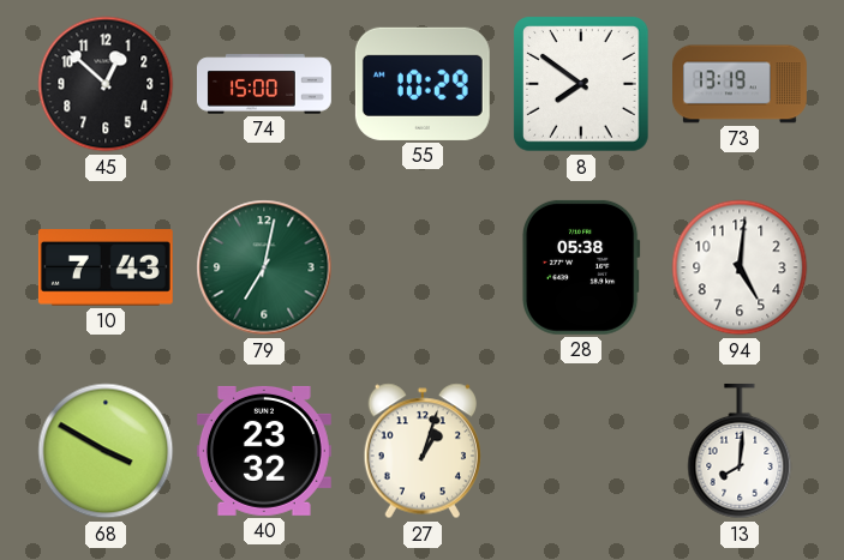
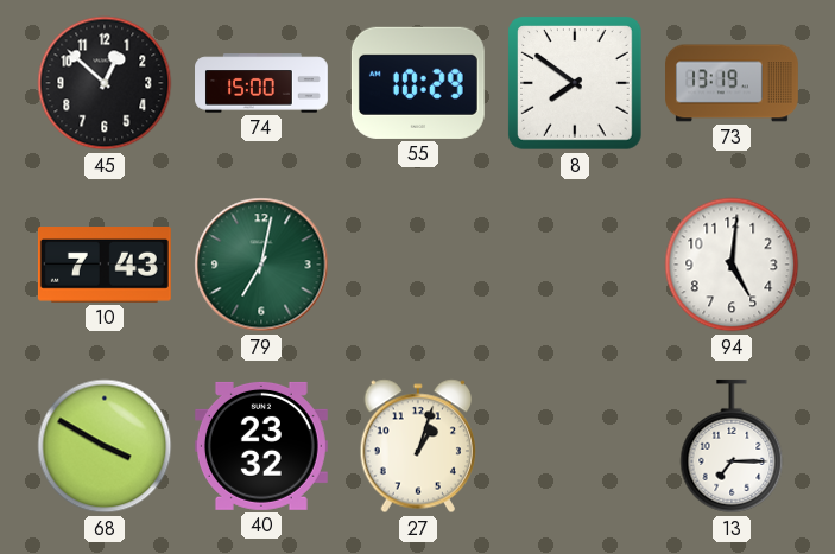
28: 05:38 -> none
13: 8:01 -> 7:15
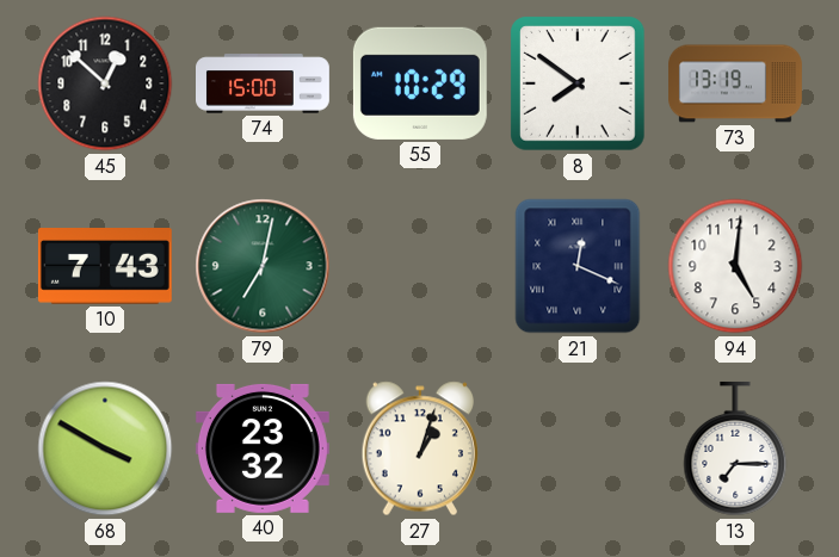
21: none -> 12:19
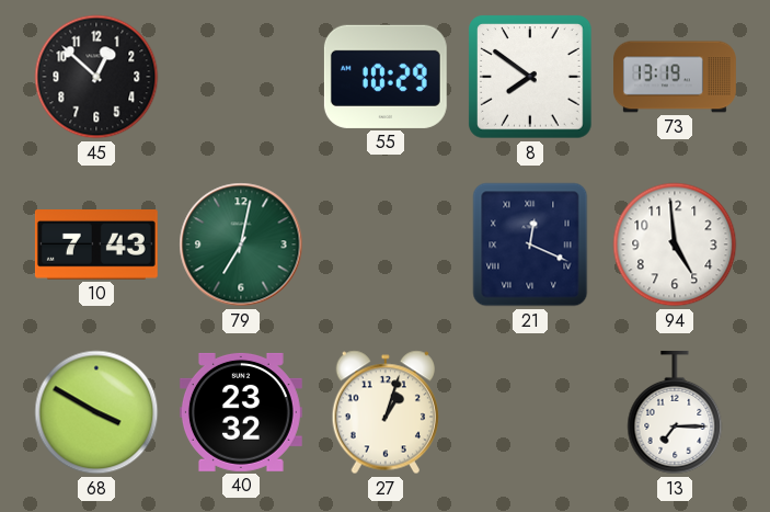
74: 15:00 -> none
94: 5:01 -> 4:59
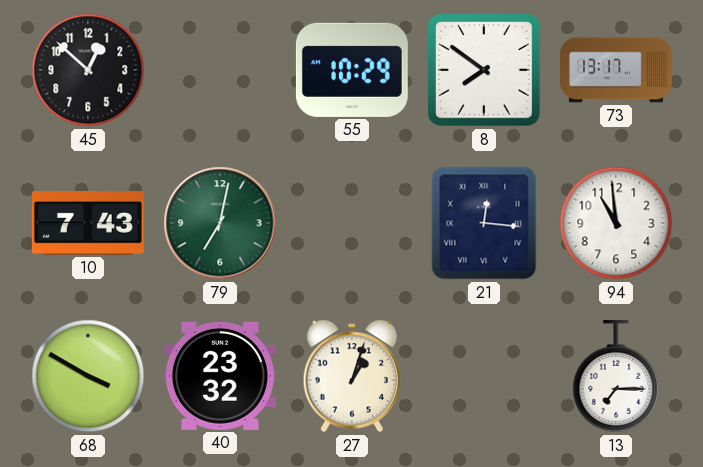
73: 13:19 -> 13:17
21: 12:19 -> 12:16
94: 4:59 -> 10:59
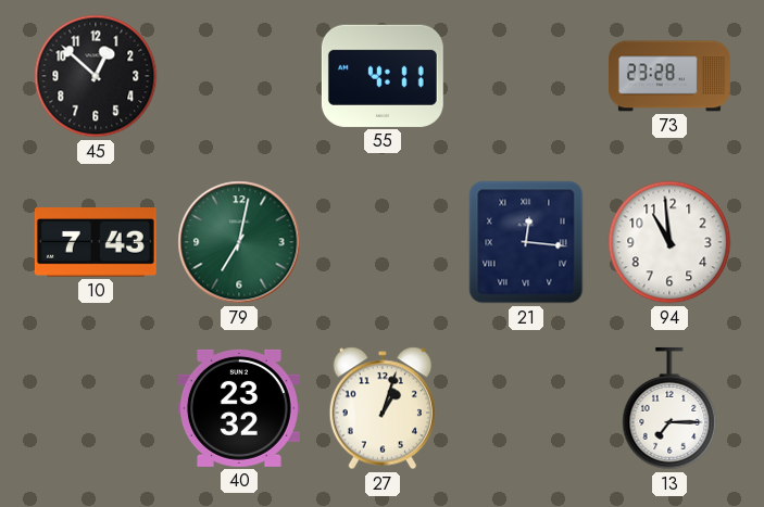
55: 10:29 -> 4:11
8: 7:51 -> none
73: 13:17 -> 23:28
68: 3:50 -> none
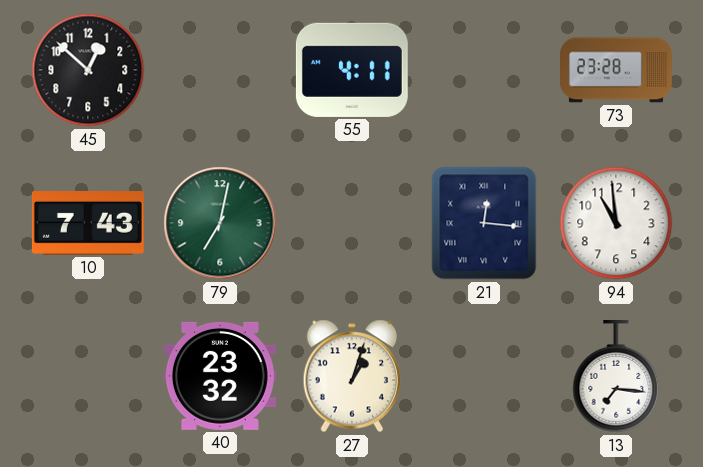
13: 7:15 -> 7:16
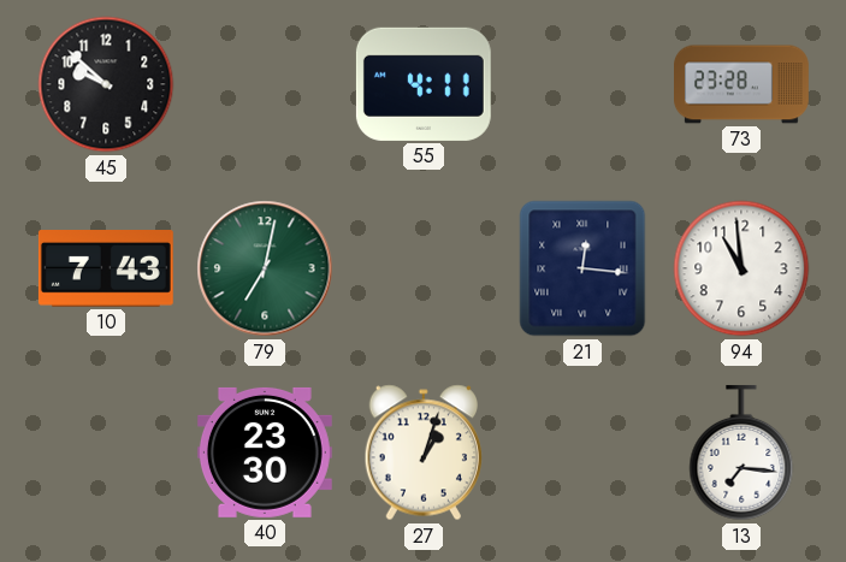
45: 12:52 -> 9:52
40: 23:32 -> 23:30
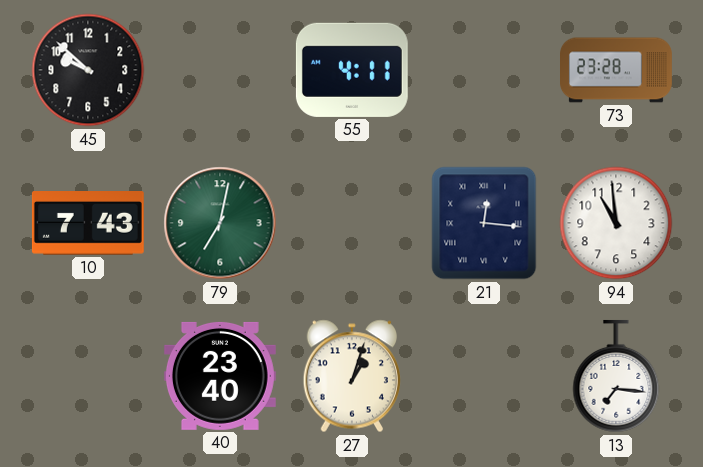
40: 23:30 -> 23:40
